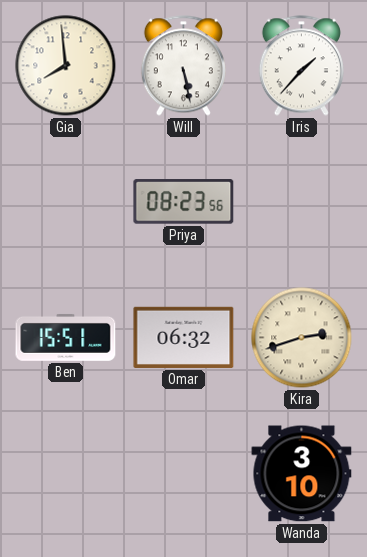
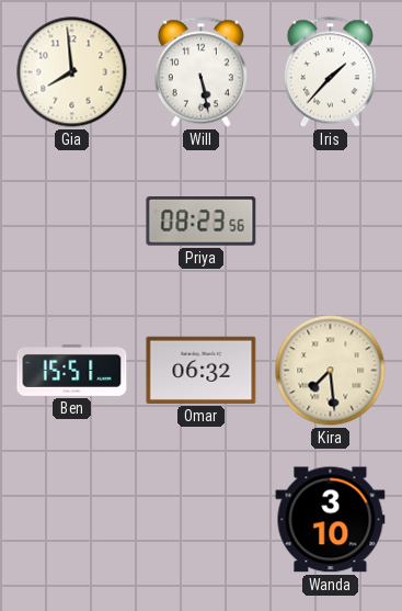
Kira: 2:42 -> 7:29
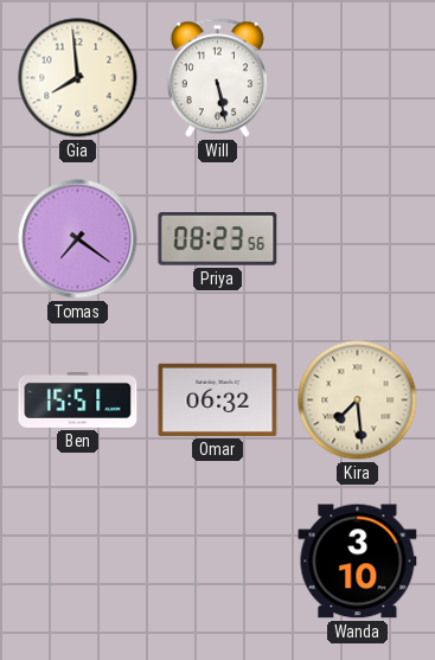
Iris: 1:37 -> none
Tomas: none -> 7:21
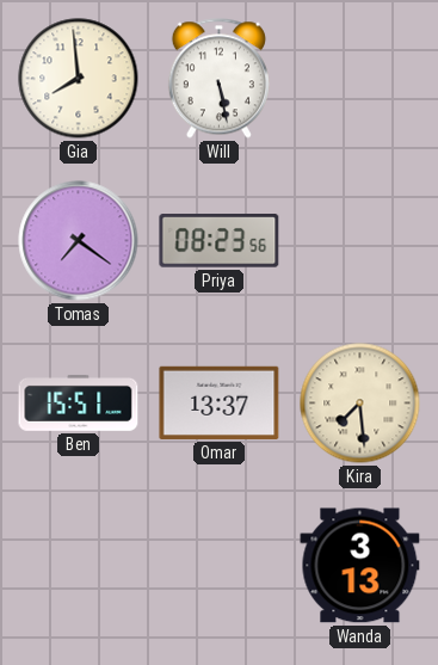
Omar: 06:32 -> 13:37
Wanda: 3:10 -> 3:13
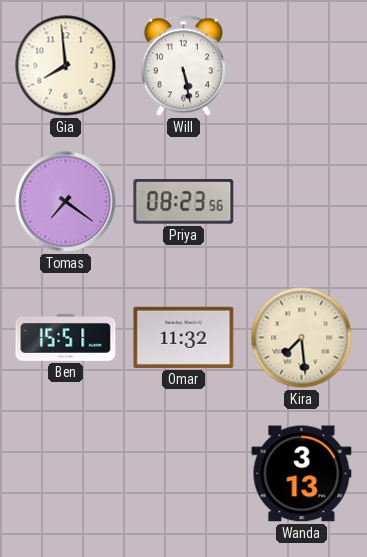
Omar: 13:37 -> 11:32
